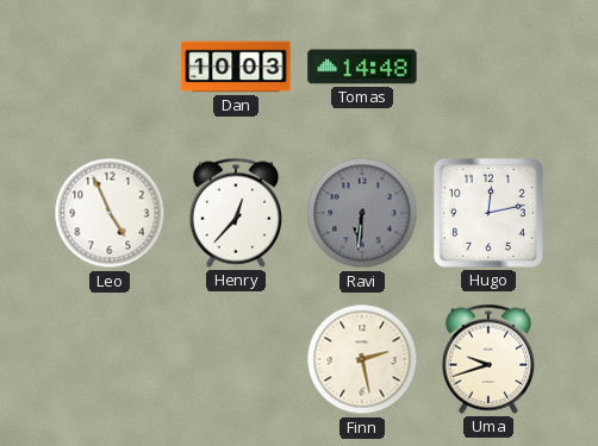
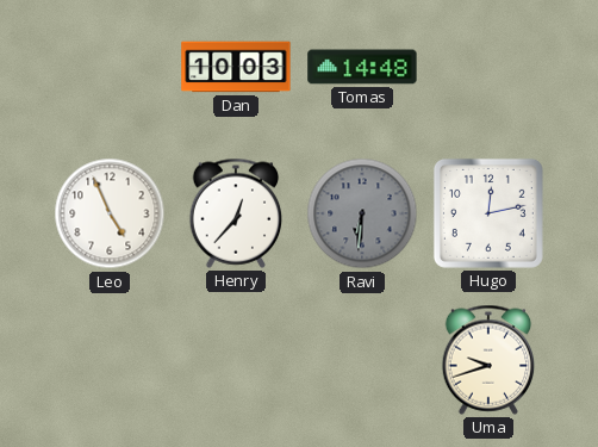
Finn: 2:28 -> none
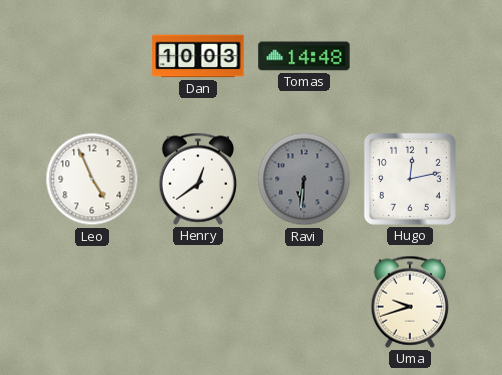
Henry: 12:37 -> 12:39
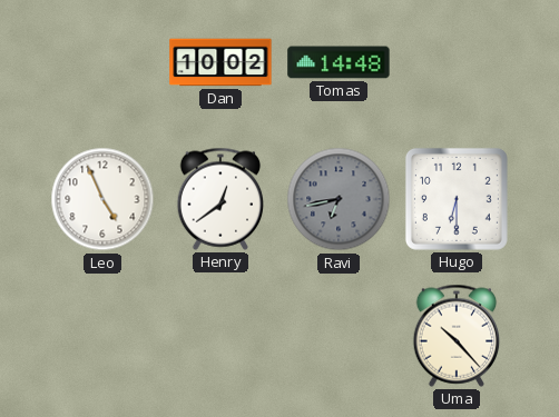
Dan: 10:03 -> 10:02
Ravi: 6:31 -> 6:43
Hugo: 12:13 -> 6:30
Uma: 9:42 -> 10:23
